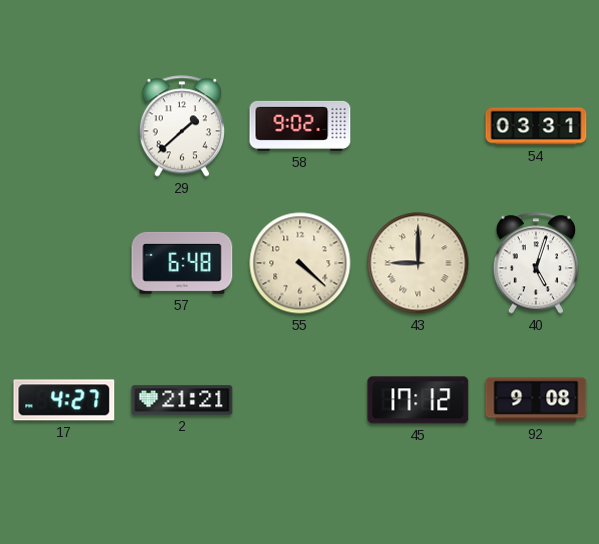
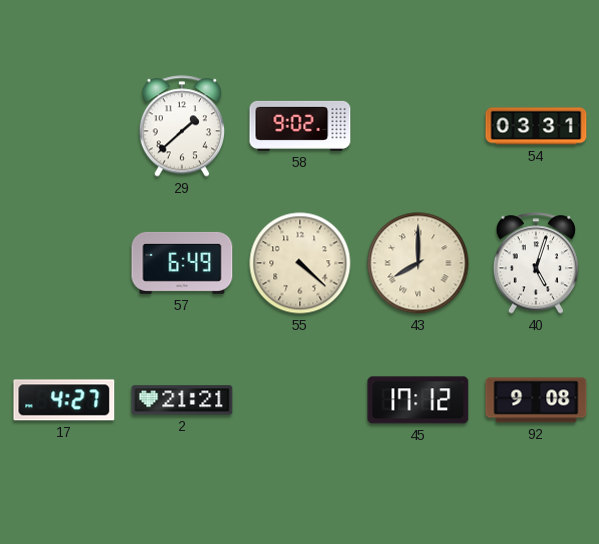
57: 6:48 -> 6:49
43: 9:00 -> 8:00
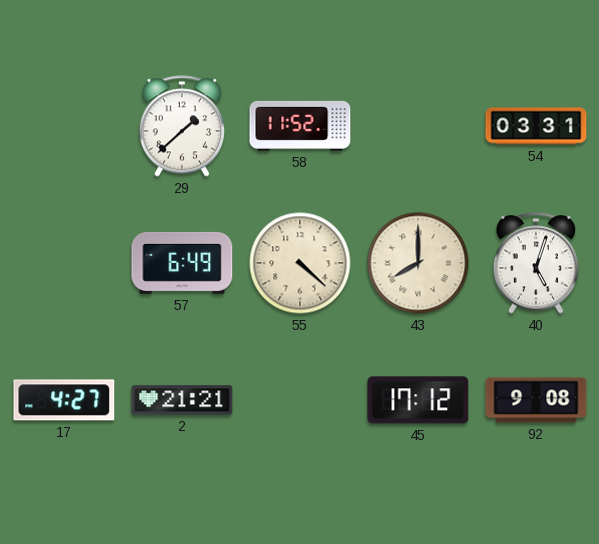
58: 9:02 -> 11:52
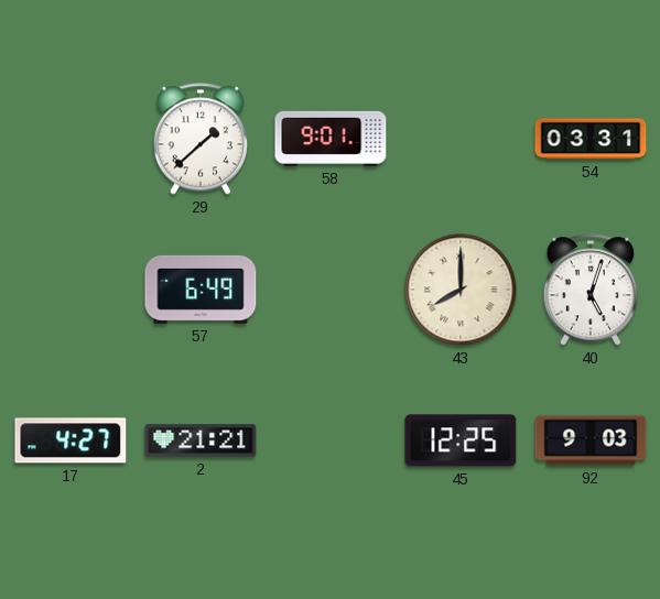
58: 11:52 -> 9:01
55: 4:22 -> none
45: 17:12 -> 12:25
92: 9:08 -> 9:03
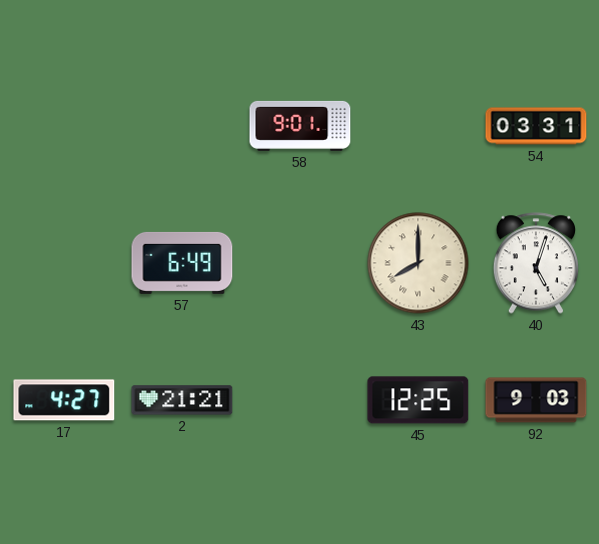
29: 1:38 -> none
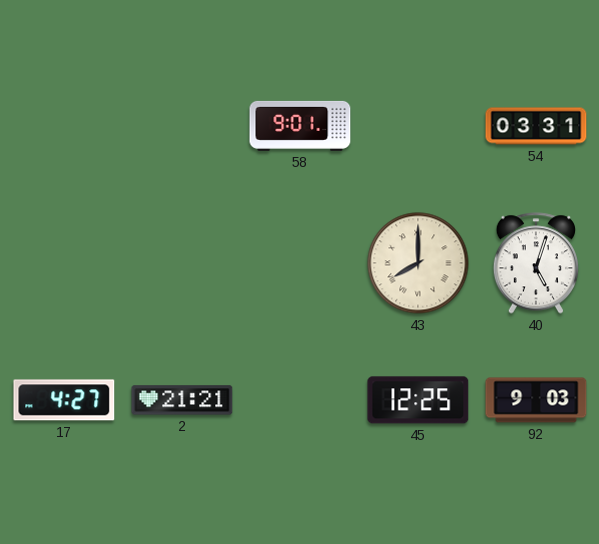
57: 6:49 -> none
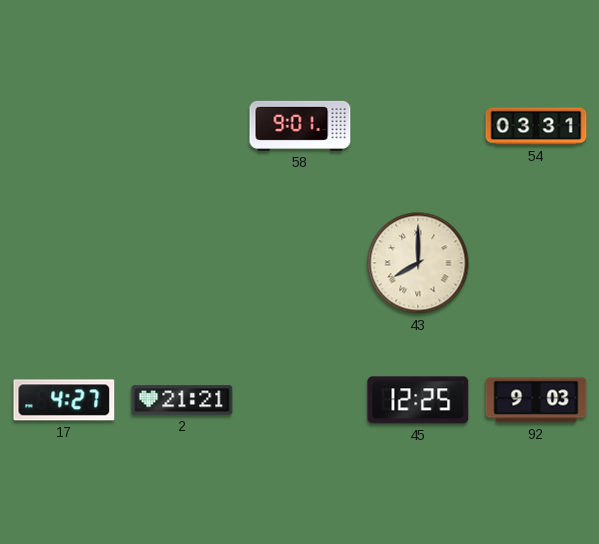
40: 5:03 -> none
